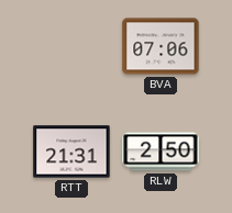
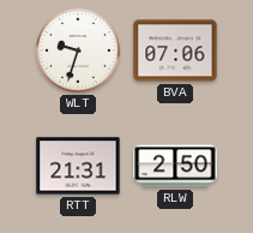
WLT: none -> 9:33
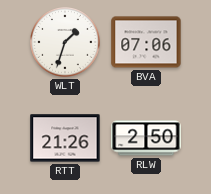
WLT: 9:33 -> 1:33
RTT: 21:31 -> 21:26
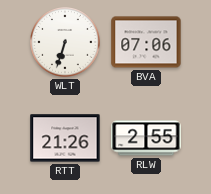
WLT: 1:33 -> 6:33
RLW: 2:50 -> 2:55
